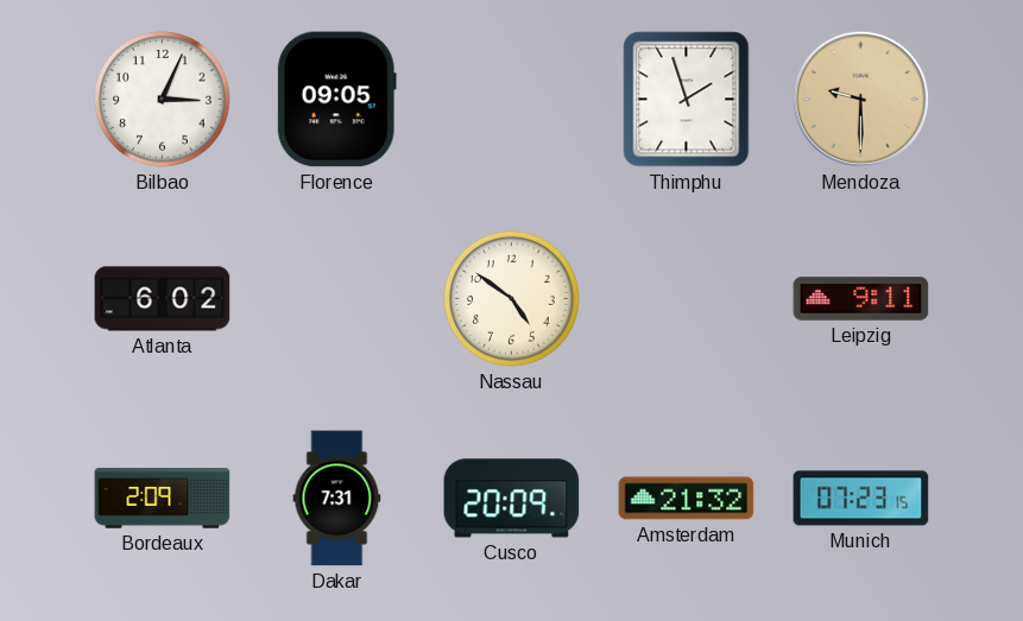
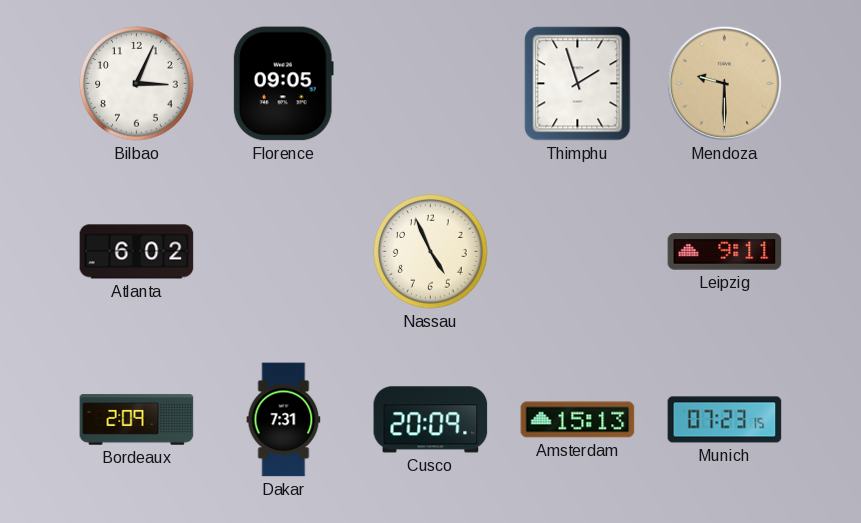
Nassau: 4:51 -> 4:56
Amsterdam: 21:32 -> 15:13
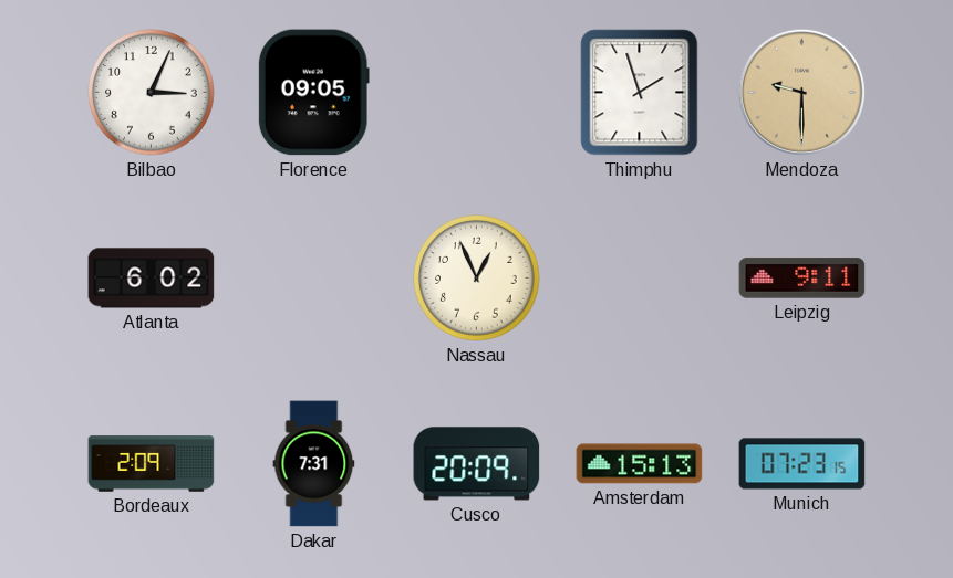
Nassau: 4:56 -> 12:56
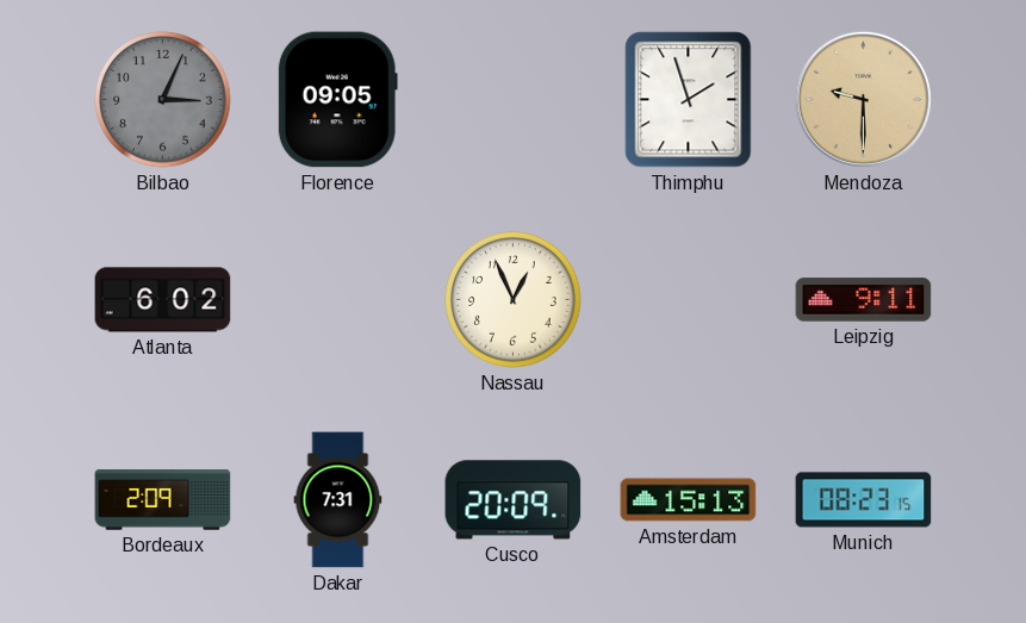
Bilbao dial: white -> grey
Munich: 07:23 -> 08:23
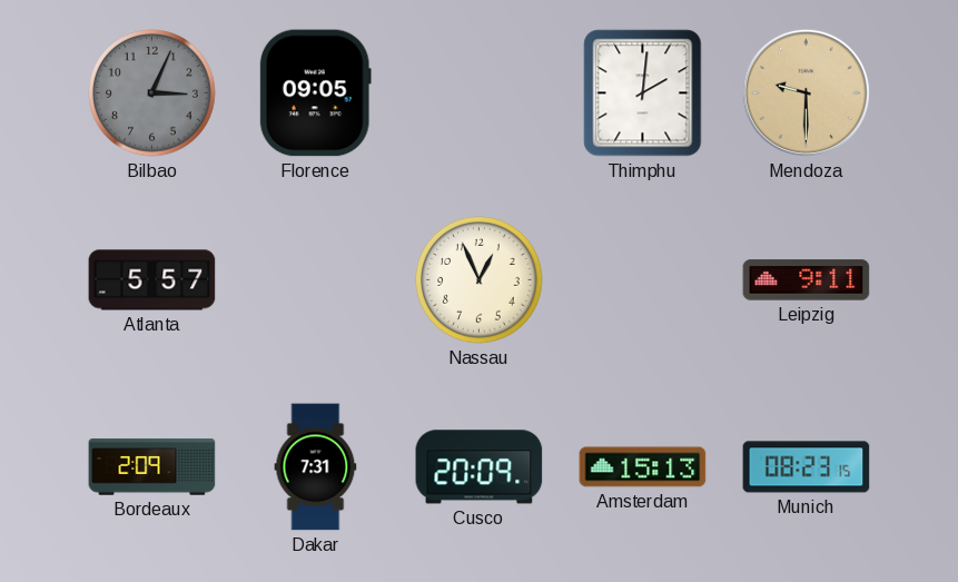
Thimphu: 1:57 -> 2:01
Atlanta: 6:02 -> 5:57
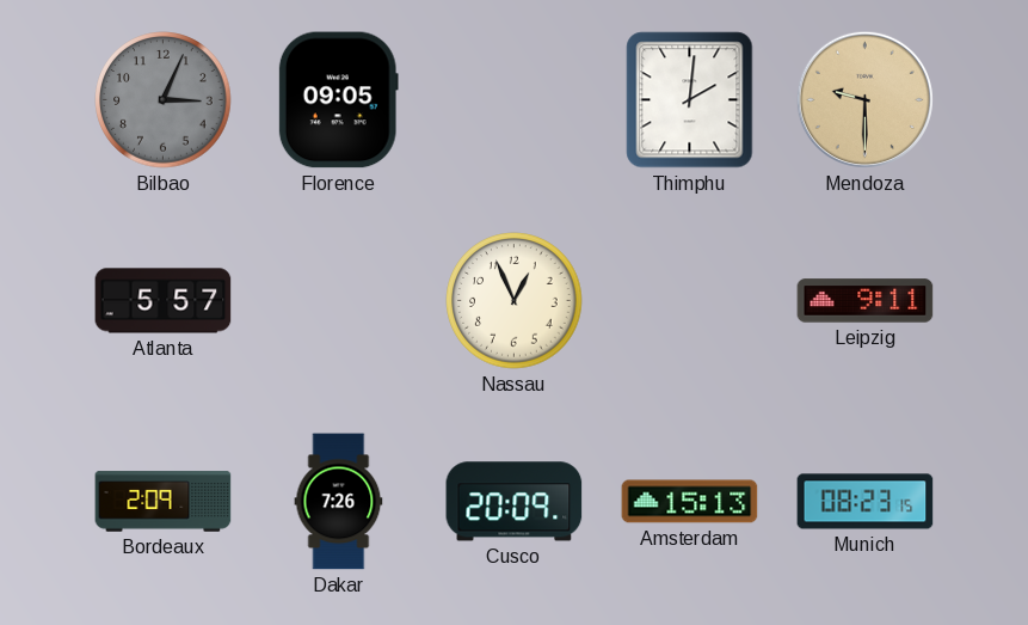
Dakar: 7:31 -> 7:26
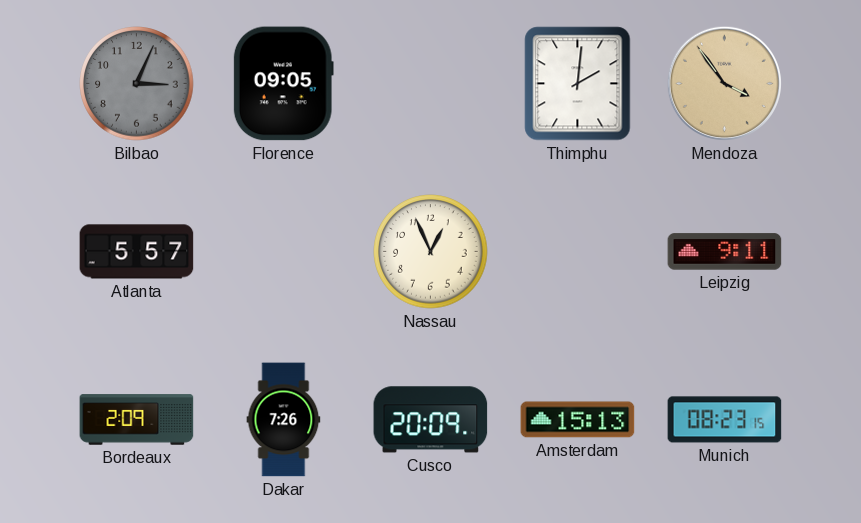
Mendoza: 9:30 -> 3:54
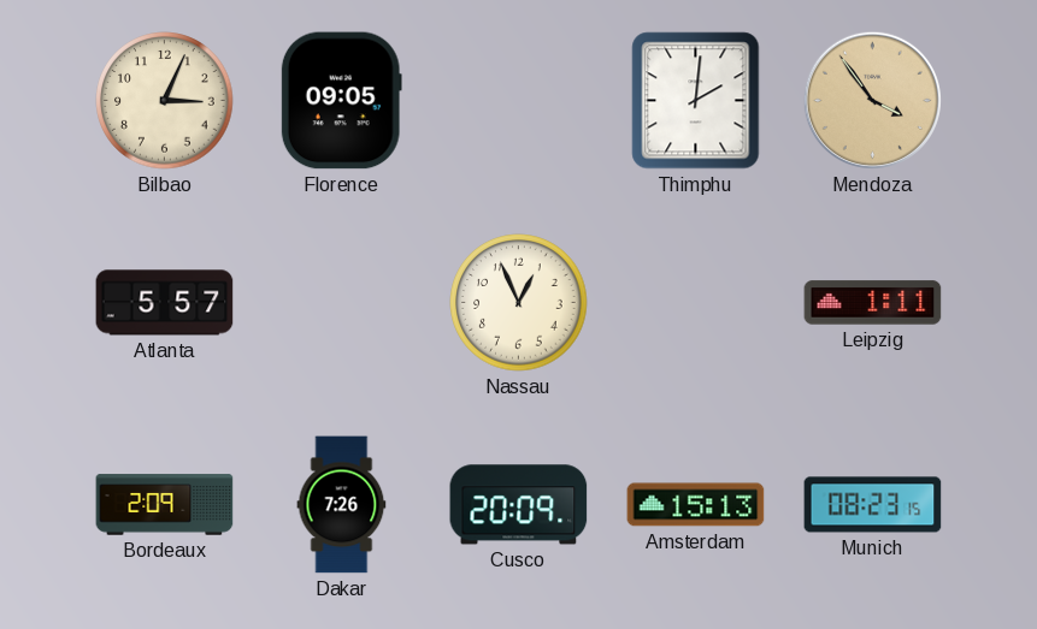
Bilbao dial: grey -> cream
Leipzig: 9:11 -> 1:11
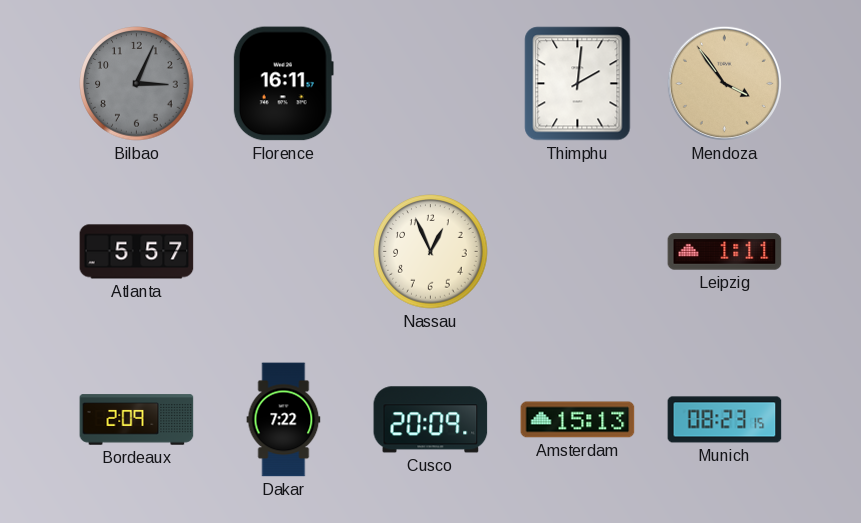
Bilbao dial: cream -> grey
Florence: 09:05 -> 16:11
Dakar: 7:26 -> 7:22
